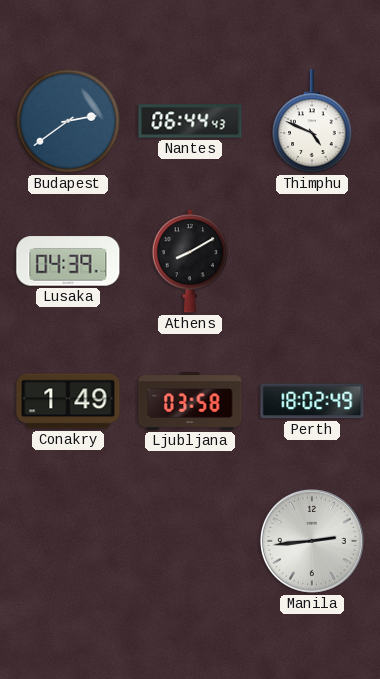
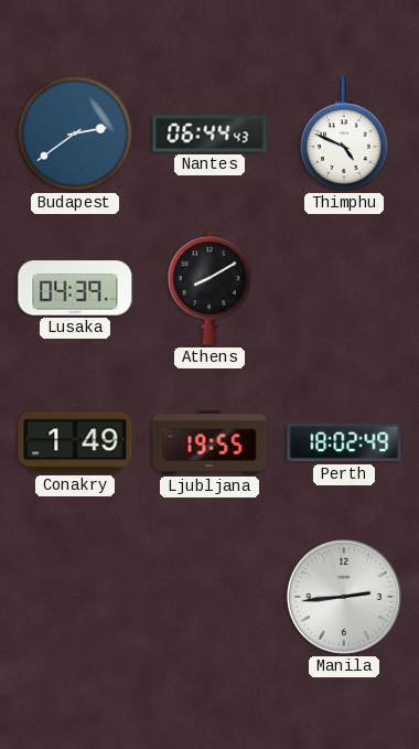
Ljubljana: 03:58 -> 19:55
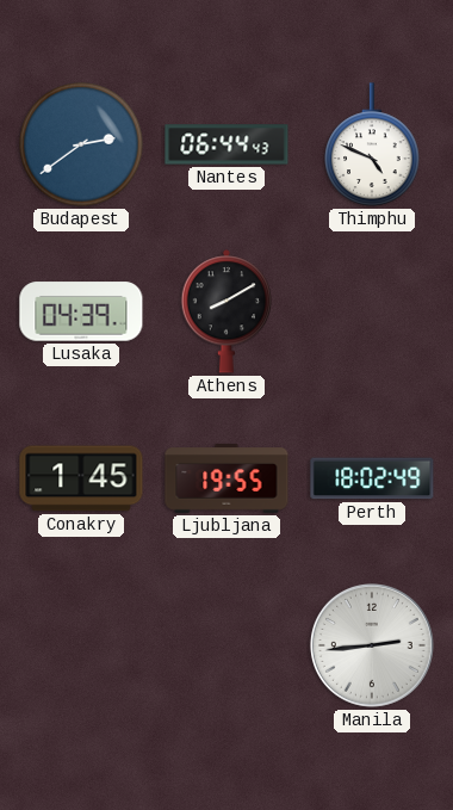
Conakry: 1:49 -> 1:45
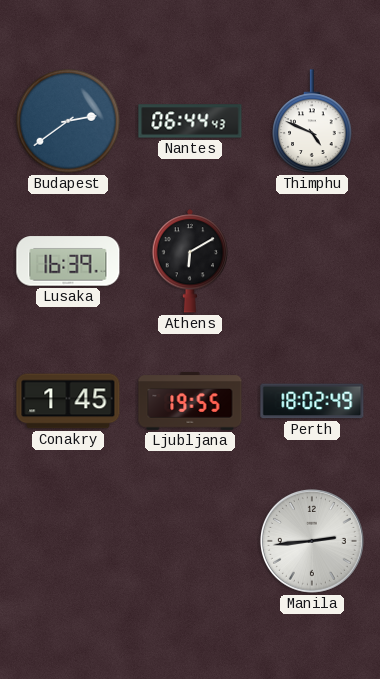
Lusaka: 04:39 -> 16:39
Athens: 8:10 -> 6:10
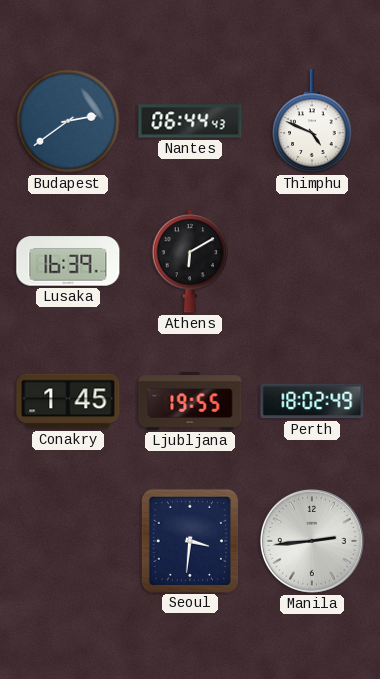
Seoul: none -> 3:31
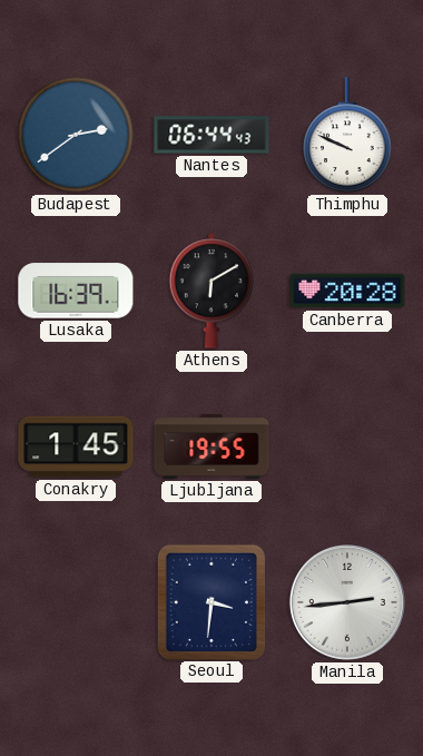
Thimphu: 4:49 -> 9:49
Canberra: none -> 20:28
Perth: 18:02 -> none
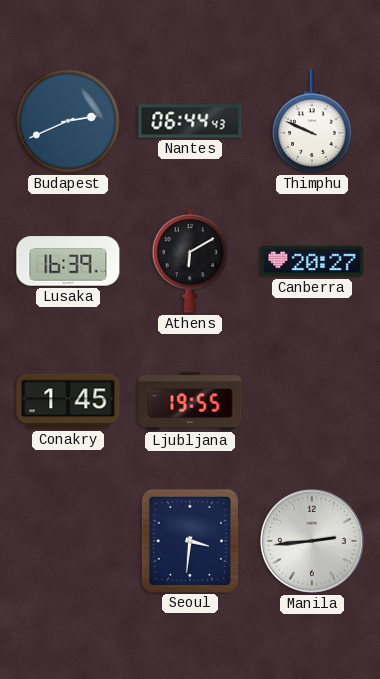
Budapest: 2:39 -> 2:41
Canberra: 20:28 -> 20:27
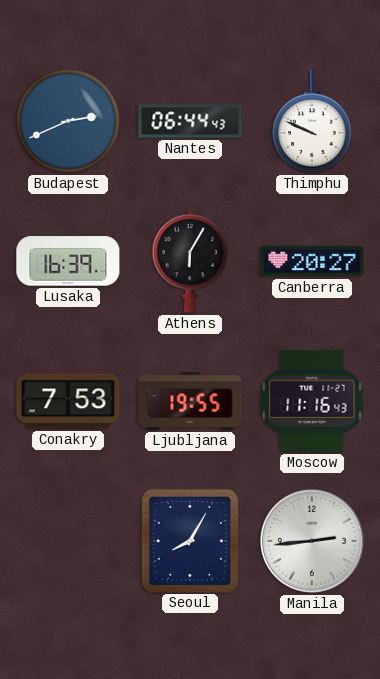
Athens: 6:10 -> 6:05
Conakry: 1:45 -> 7:53
Moscow: none -> 11:16
Seoul: 3:31 -> 8:05
